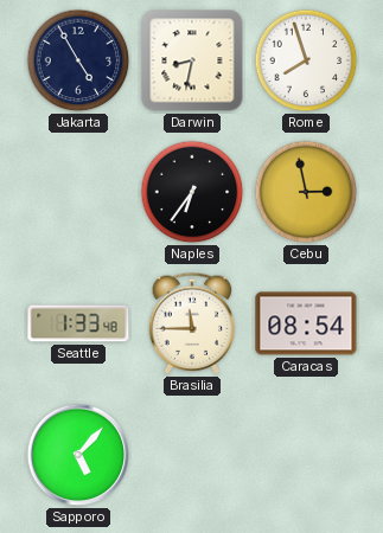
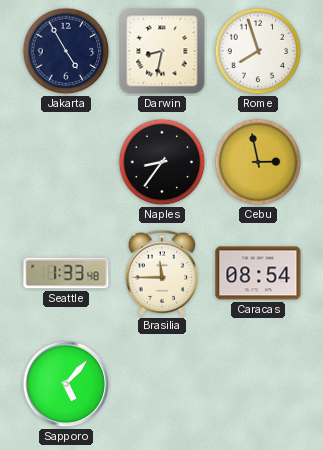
Naples: 6:36 -> 8:36
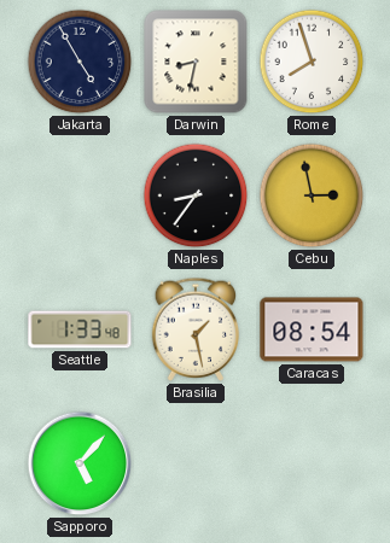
Brasilia: 11:45 -> 1:28
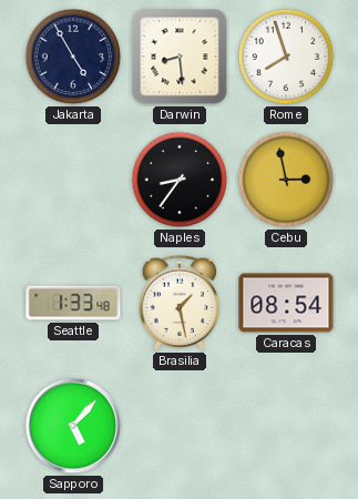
Darwin: 8:32 -> 8:29
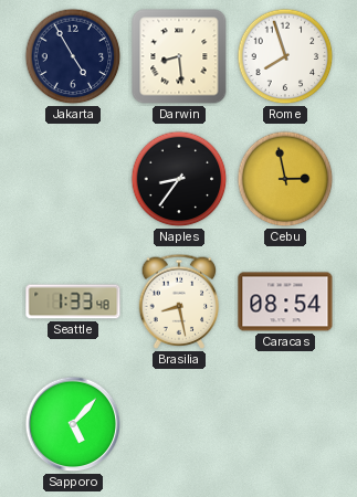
Brasilia: 1:28 -> 8:28
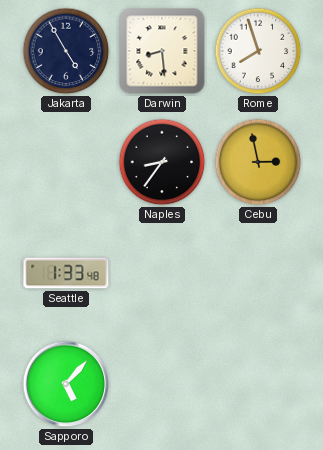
Brasilia: 8:28 -> none
Caracas: 08:54 -> none
